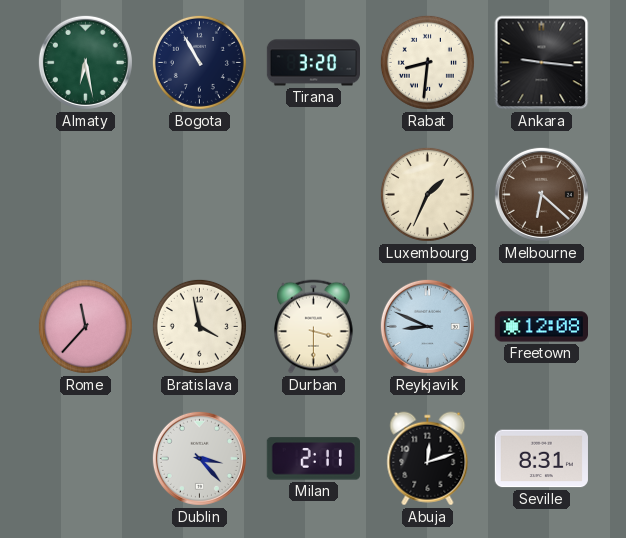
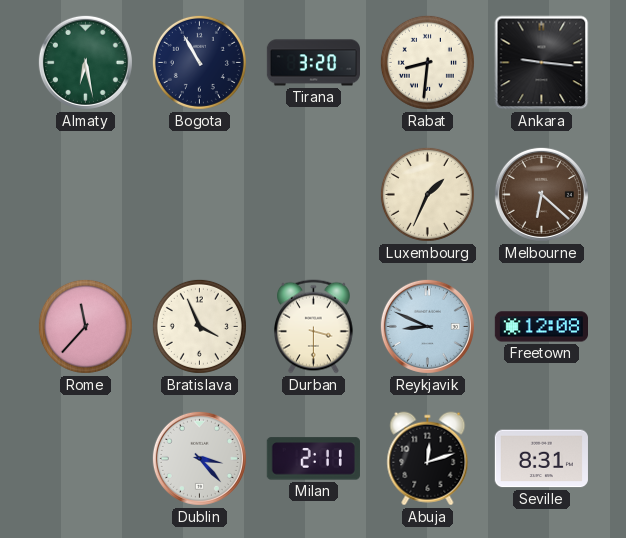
Bratislava: 3:58 -> 3:56
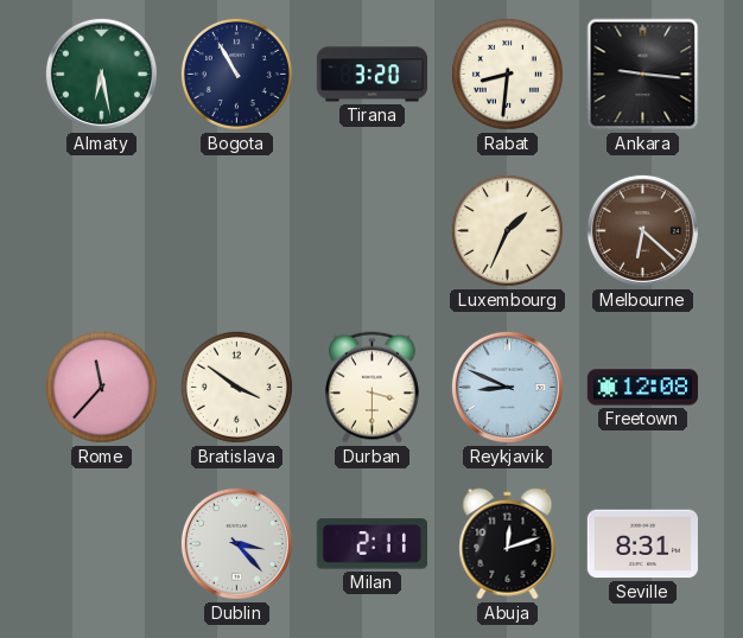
Bratislava: 3:56 -> 3:51
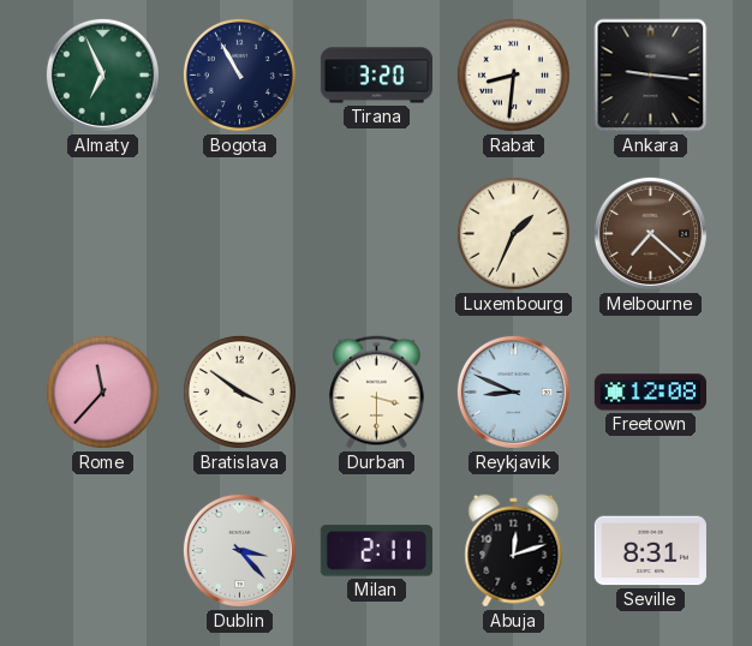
Almaty: 6:28 -> 6:56
Melbourne: 6:22 -> 7:22
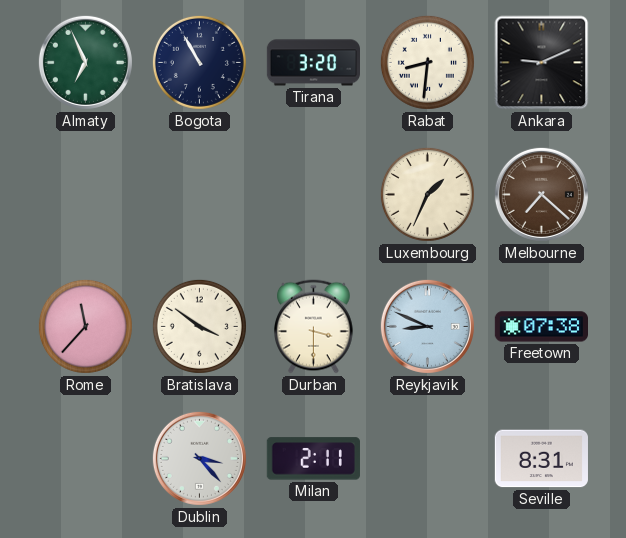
Ankara: 9:16 -> 9:11
Freetown: 12:08 -> 07:38
Abuja: 12:12 -> none
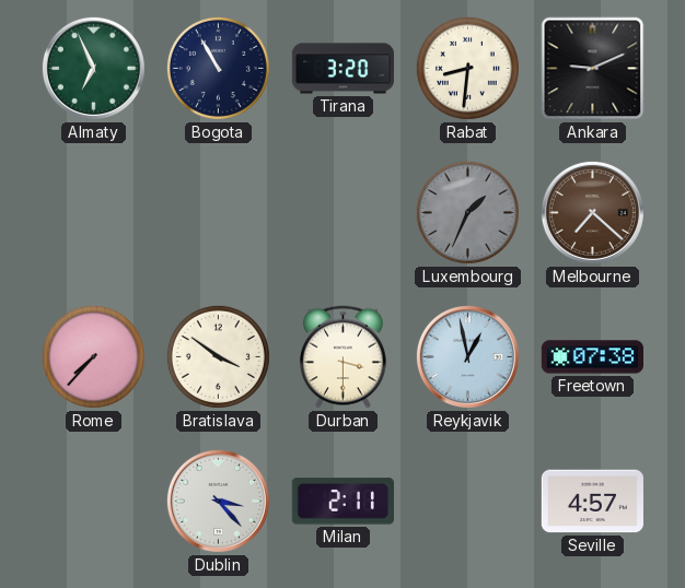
Luxembourg dial: cream -> grey
Rome: 11:37 -> 7:37
Reykjavik: 8:49 -> 12:58
Seville: 8:31 -> 4:57
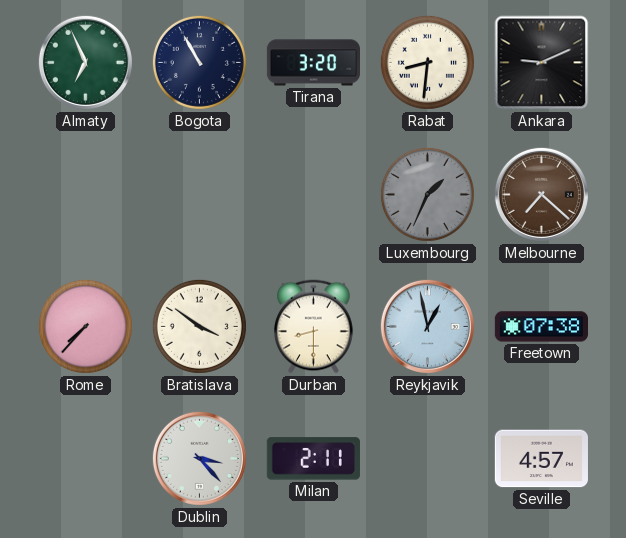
Durban: 3:30 -> 8:30
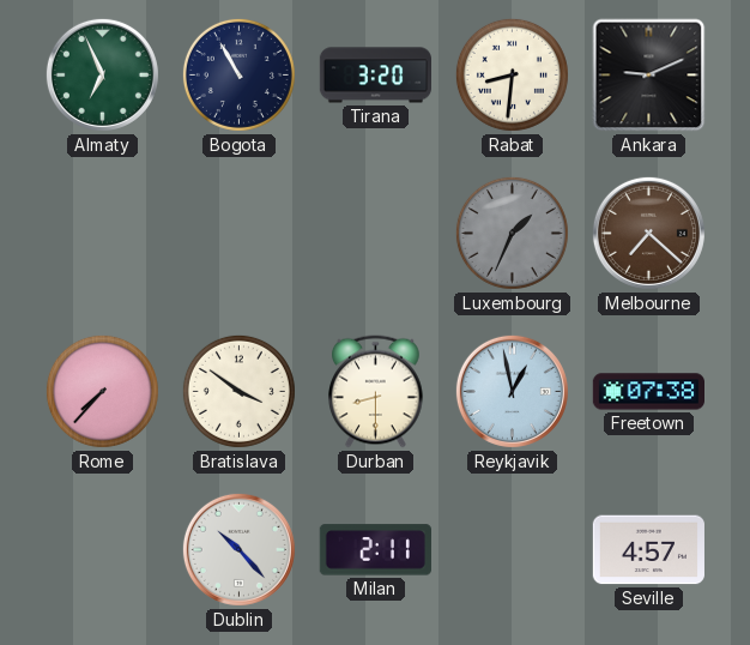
Dublin: 3:23 -> 10:23
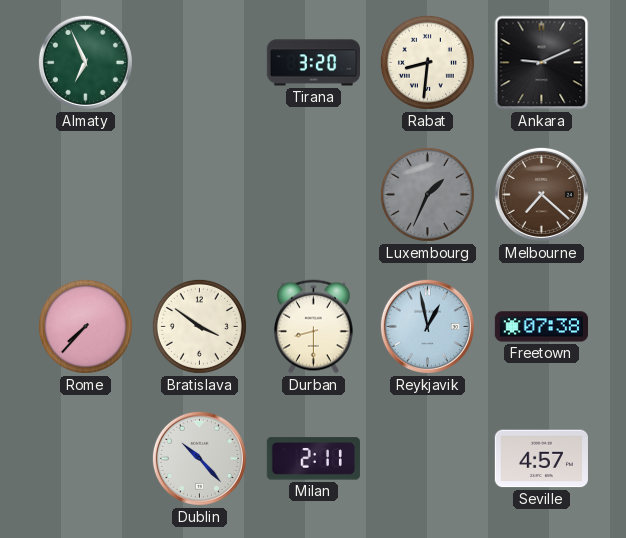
Bogota: 10:55 -> none
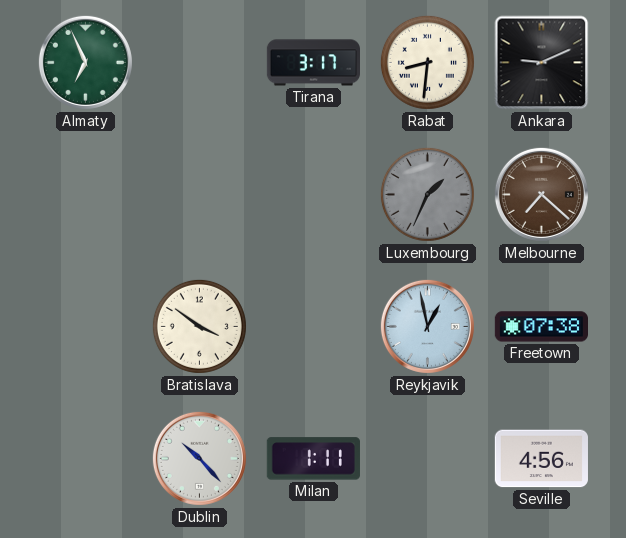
Tirana: 3:20 -> 3:17
Rome: 7:37 -> none
Durban: 8:30 -> none
Milan: 2:11 -> 1:11
Seville: 4:57 -> 4:56
